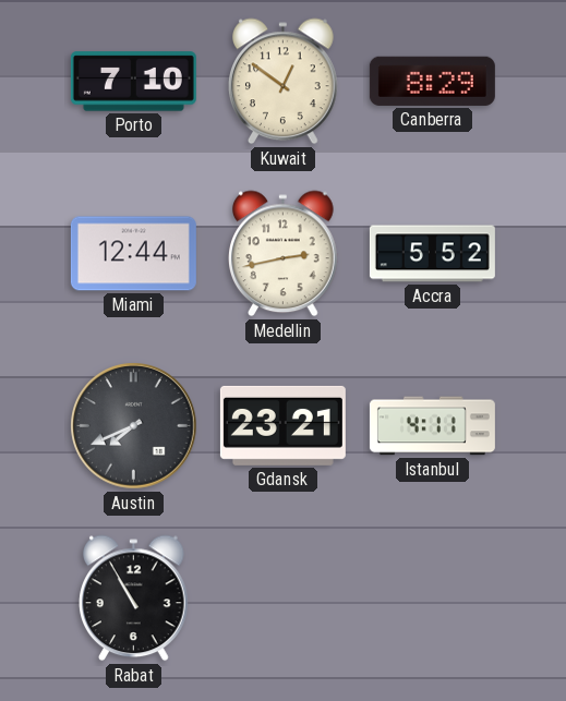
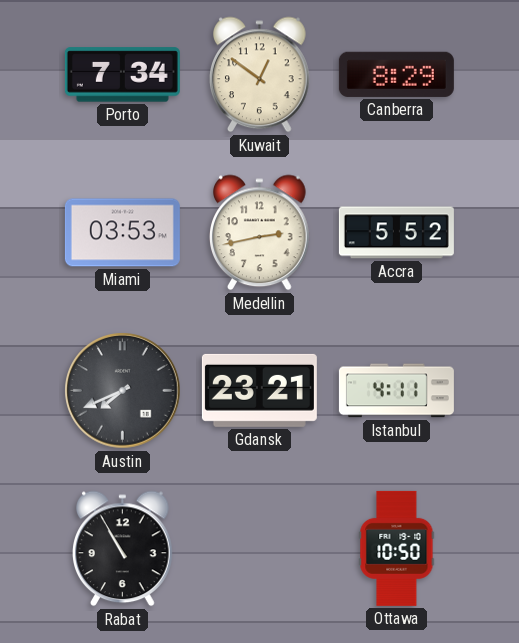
Porto: 7:10 -> 7:34
Miami: 12:44 -> 03:53
Ottawa: none -> 10:50
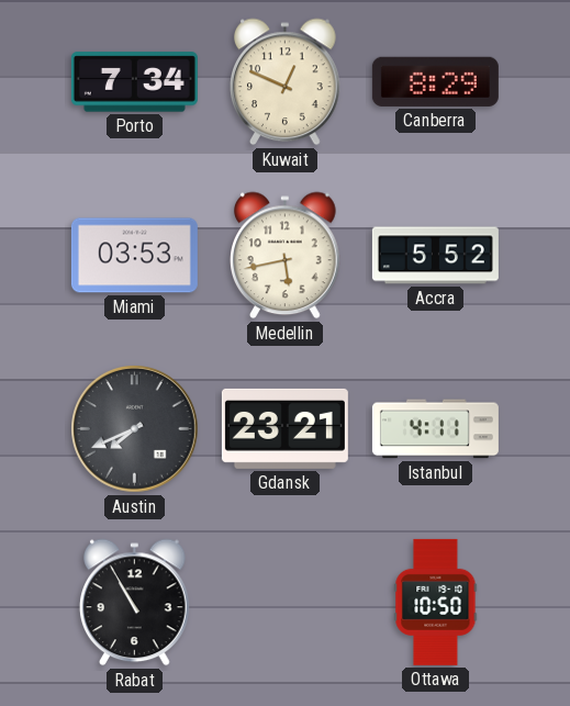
Kuwait: 12:51 -> 12:49
Medellin: 2:43 -> 5:43
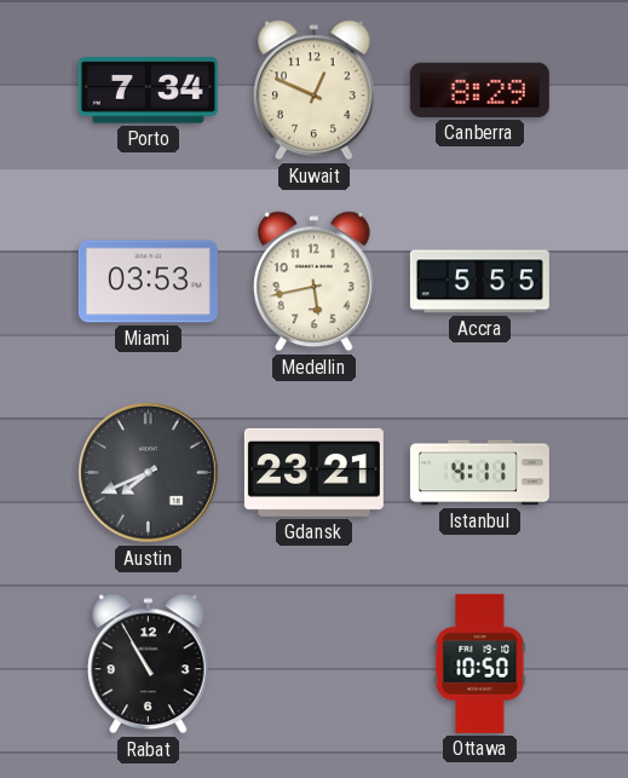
Accra: 5:52 -> 5:55
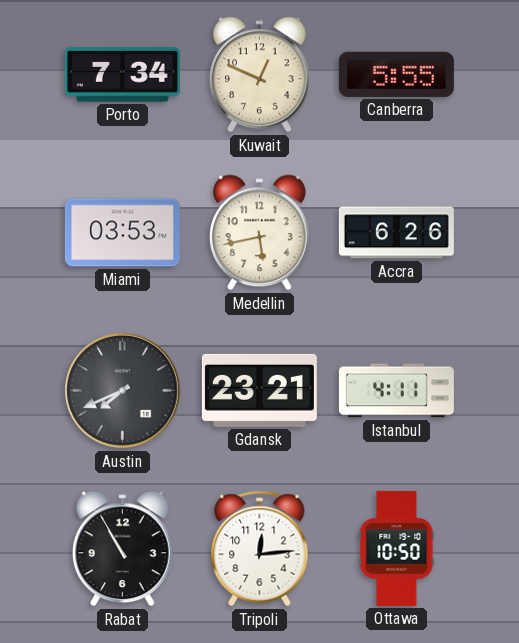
Canberra: 8:29 -> 5:55
Accra: 5:55 -> 6:26
Tripoli: none -> 12:14
